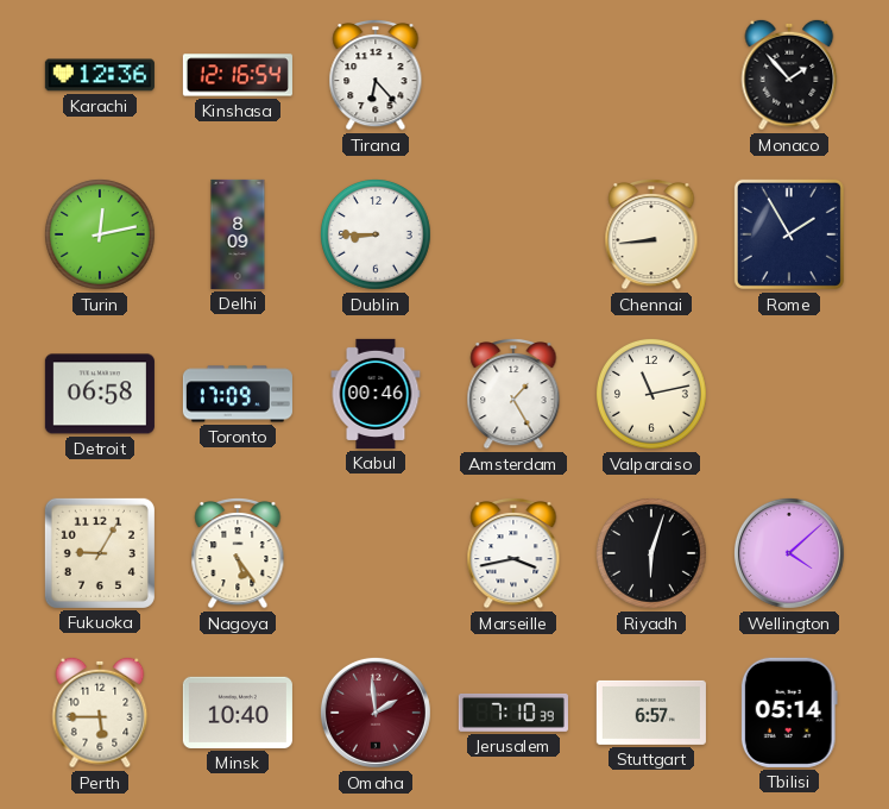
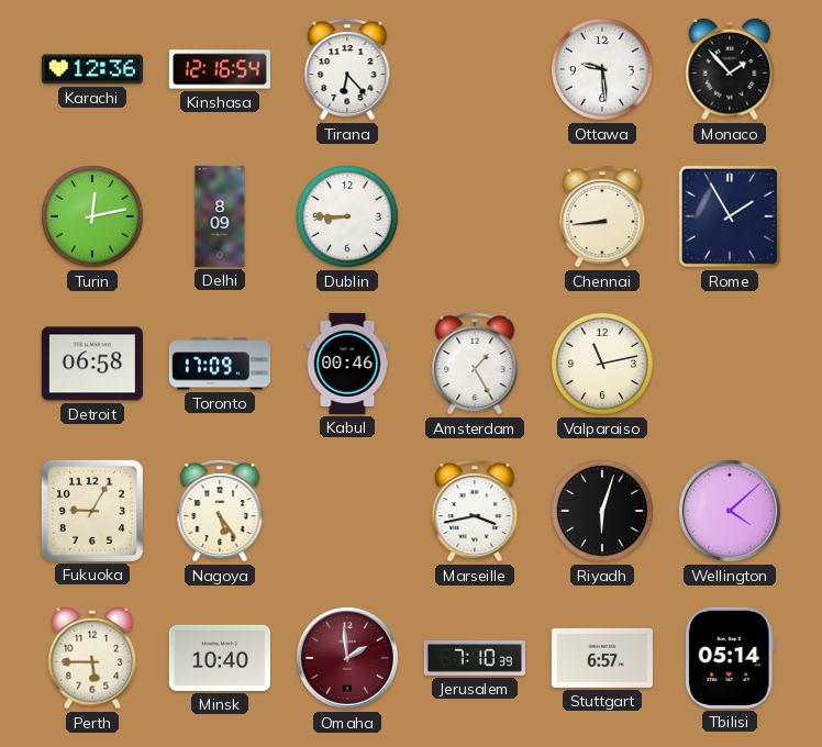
Ottawa: none -> 9:29
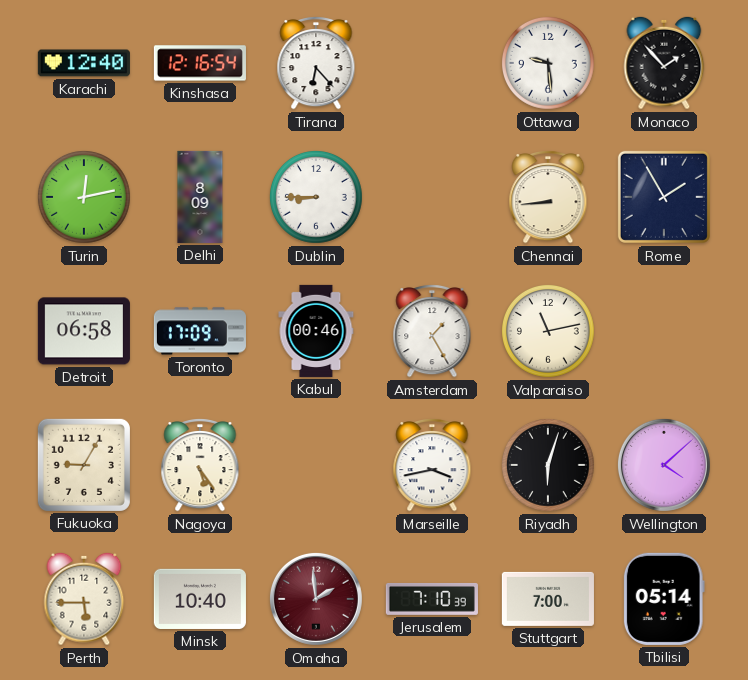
Karachi: 12:36 -> 12:40
Stuttgart: 6:57 -> 7:00
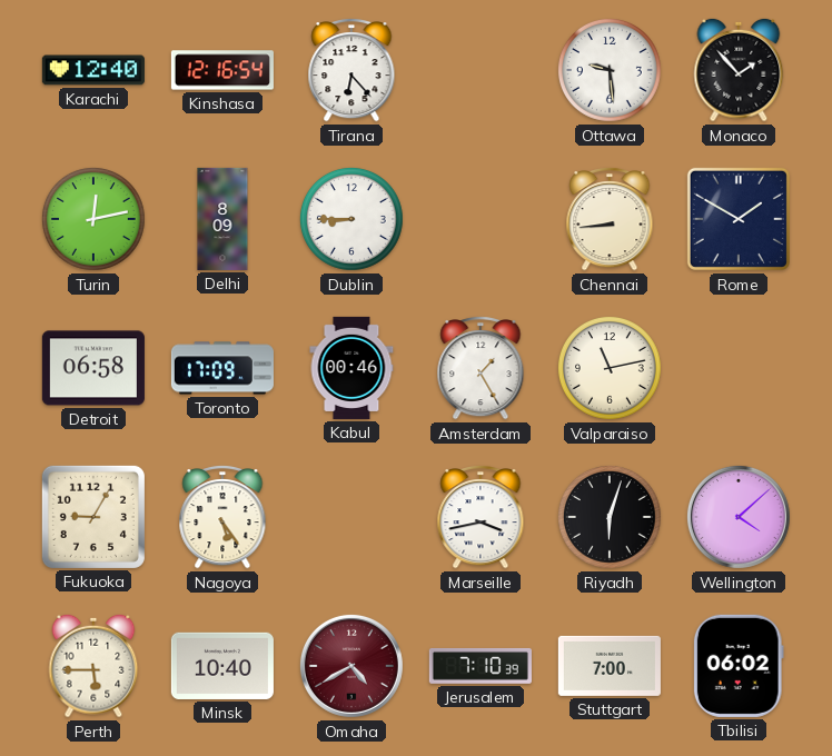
Rome: 1:55 -> 1:50
Omaha: 1:59 -> 4:40
Tbilisi: 05:14 -> 06:02
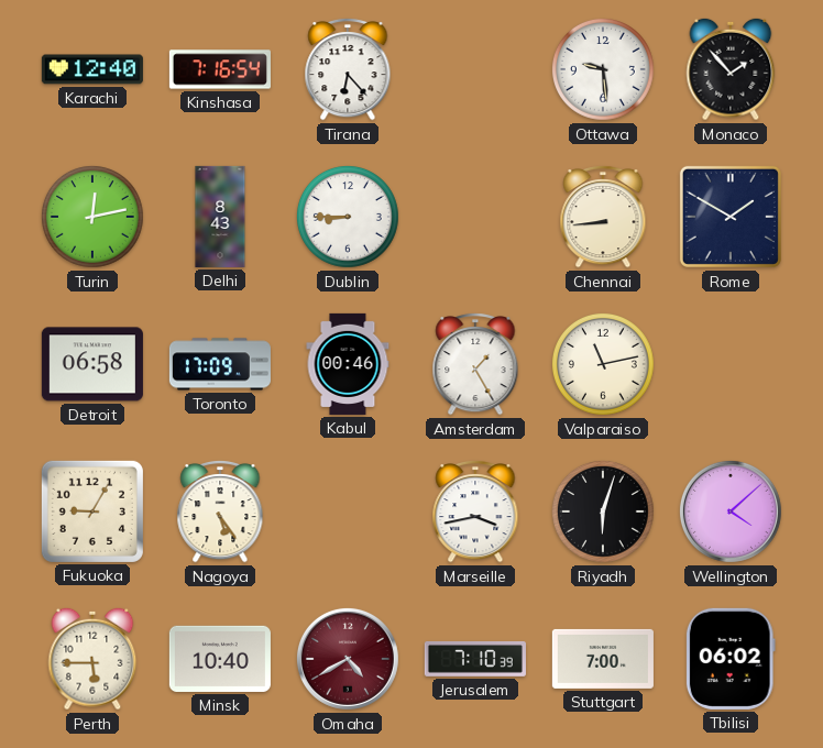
Kinshasa: 12:16 -> 7:16
Delhi: 8:09 -> 8:43
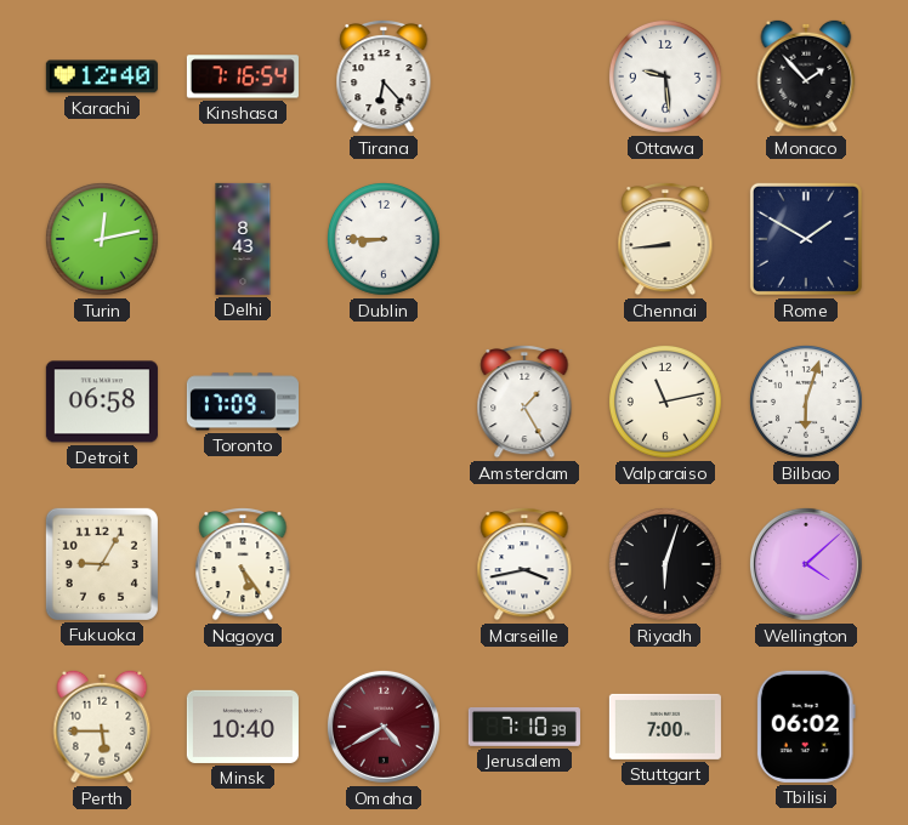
Kabul: 00:46 -> none
Bilbao: none -> 6:03
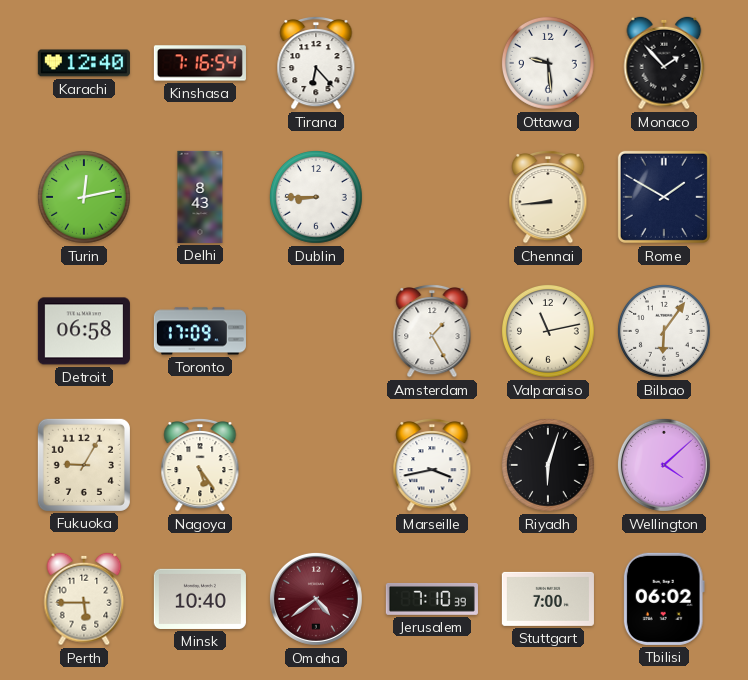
Bilbao: 6:03 -> 6:06
Omaha: 4:40 -> 4:39
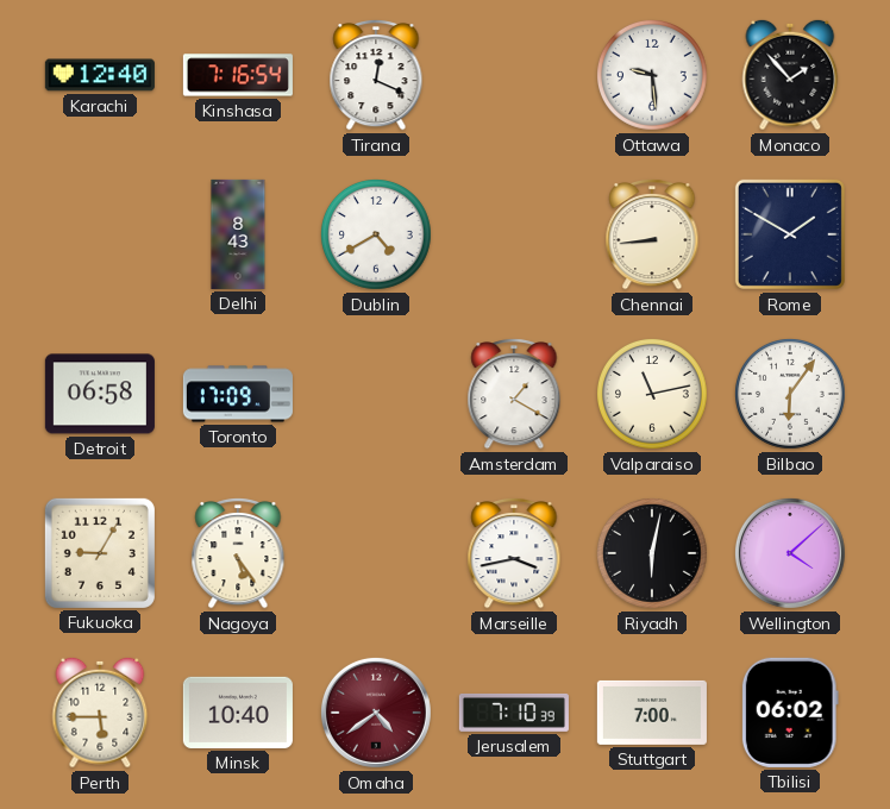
Tirana: 6:23 -> 12:19
Turin: 12:13 -> none
Dublin: 8:45 -> 4:40
Amsterdam: 1:25 -> 1:20
Riyadh: 6:03 -> 6:02
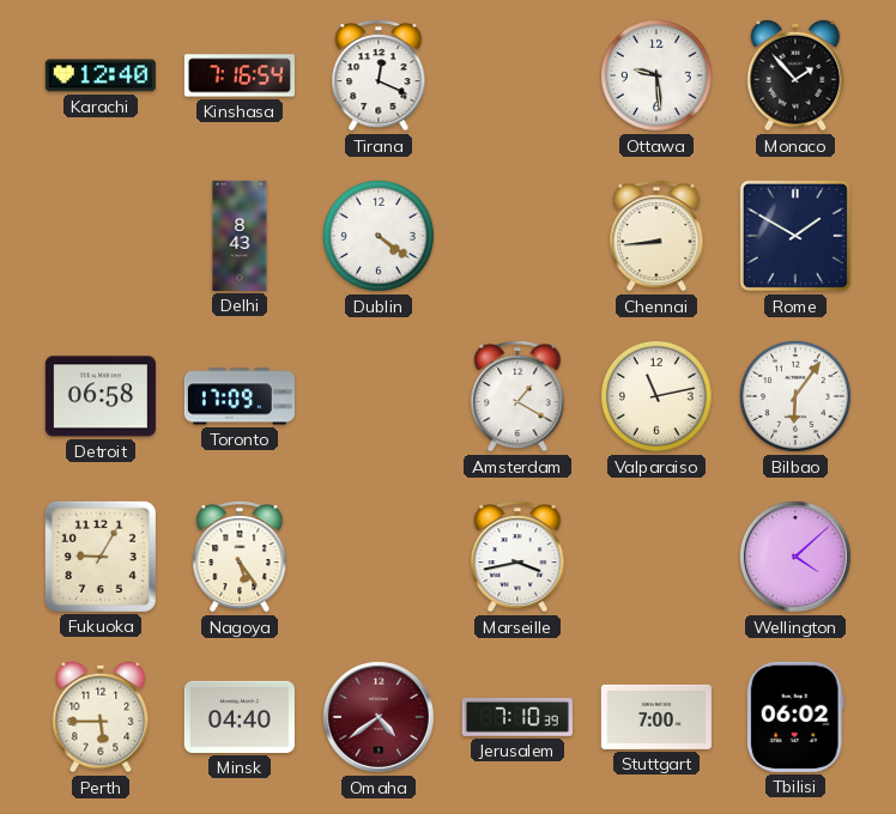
Dublin: 4:40 -> 4:21
Riyadh: 6:02 -> none
Minsk: 10:40 -> 04:40
